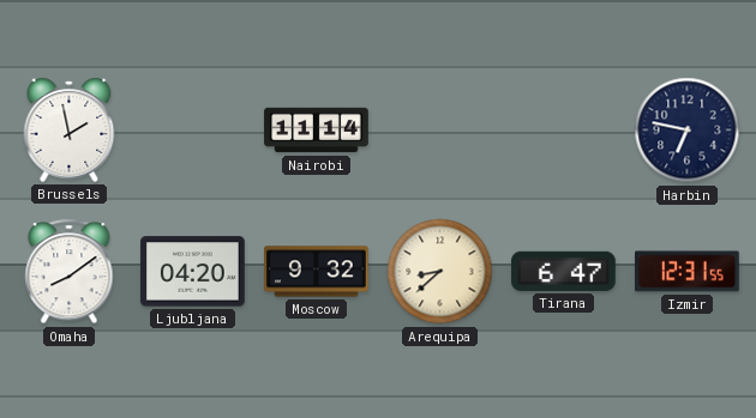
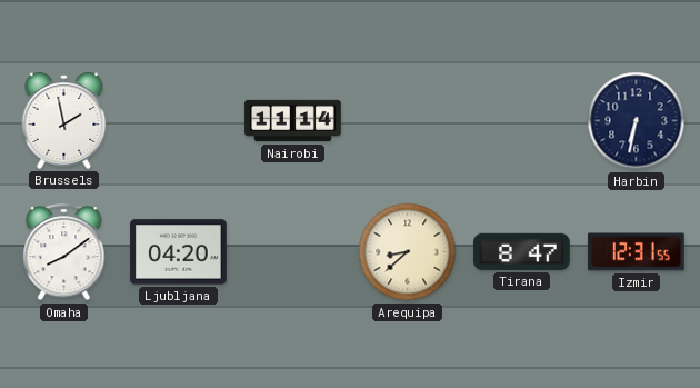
Harbin: 6:47 -> 6:32
Moscow: 9:32 -> none
Tirana: 6:47 -> 8:47
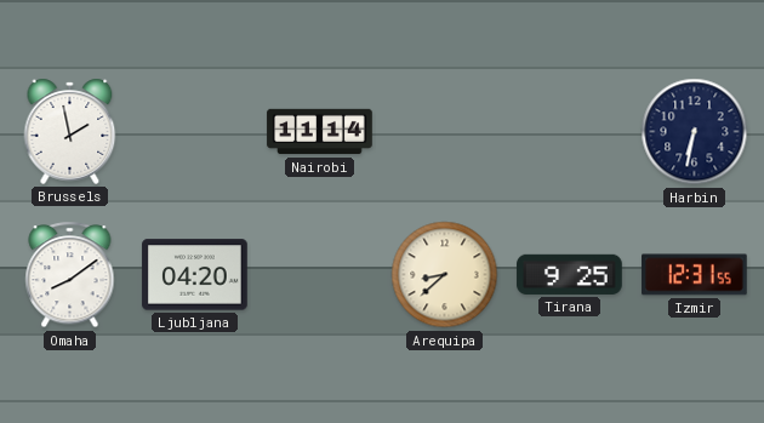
Tirana: 8:47 -> 9:25
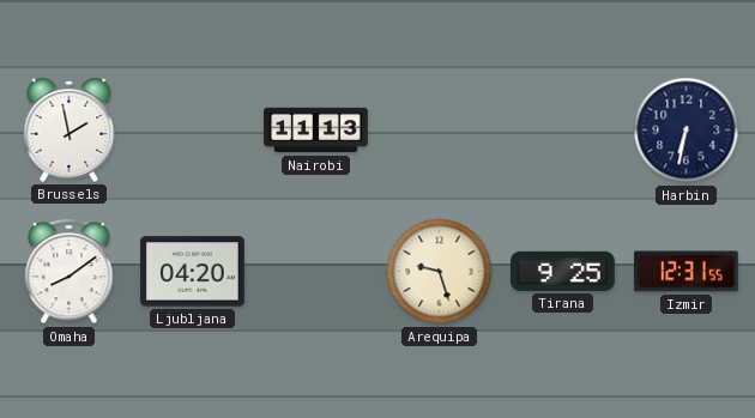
Nairobi: 11:14 -> 11:13
Arequipa: 8:38 -> 9:27
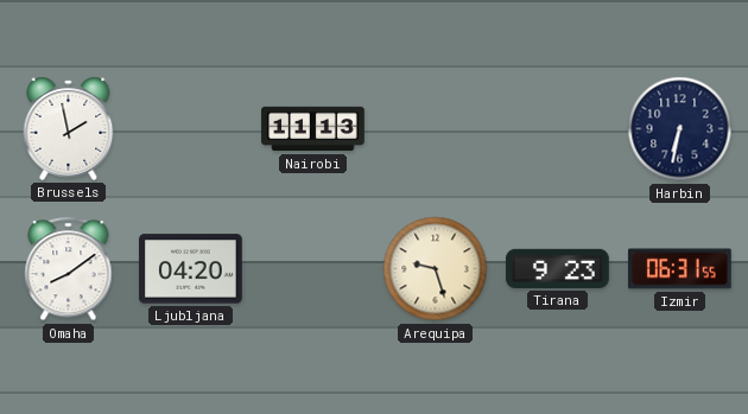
Tirana: 9:25 -> 9:23
Izmir: 12:31 -> 06:31
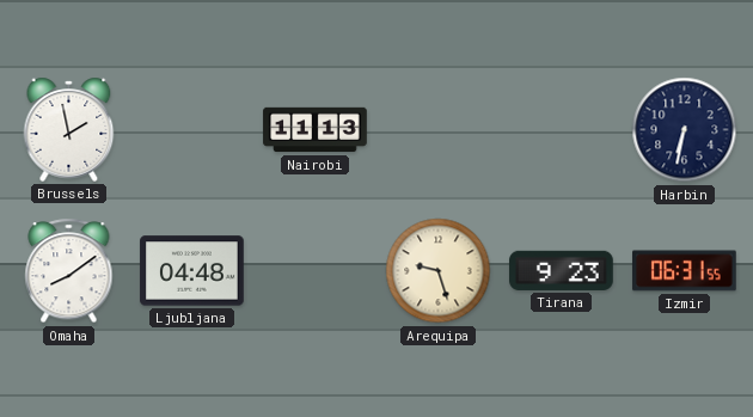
Ljubljana: 04:20 -> 04:48
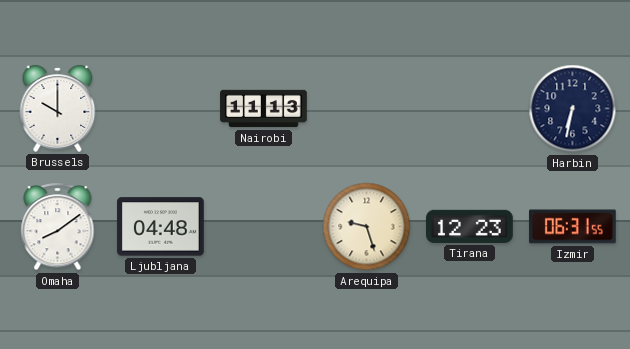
Brussels: 1:58 -> 10:00
Tirana: 9:23 -> 12:23
